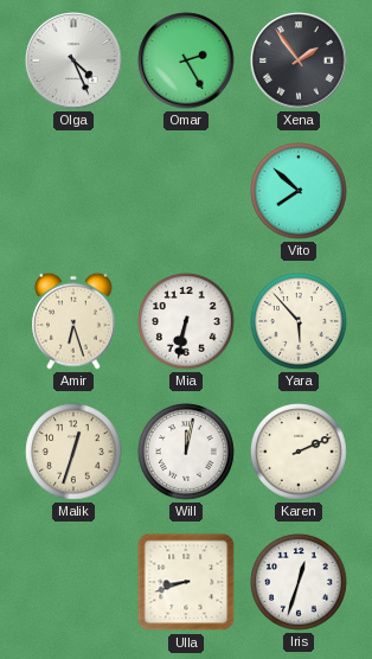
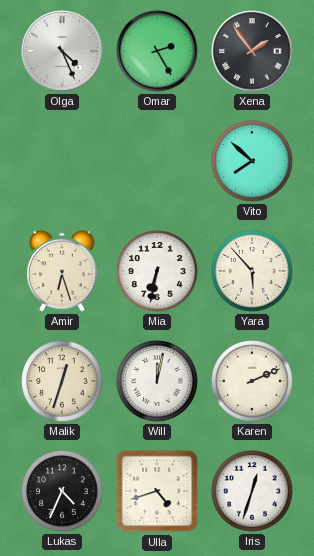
Lukas: none -> 4:34
Ulla: 8:42 -> 4:42
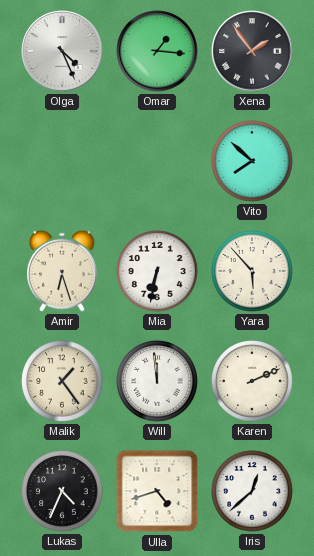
Omar: 2:25 -> 1:16
Malik: 12:33 -> 1:24
Will: 12:02 -> 11:59
Iris: 12:33 -> 12:38
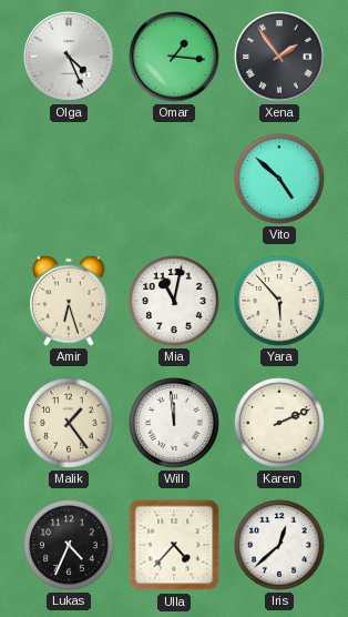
Vito: 7:52 -> 4:52
Mia: 6:32 -> 11:02
Ulla: 4:42 -> 4:37
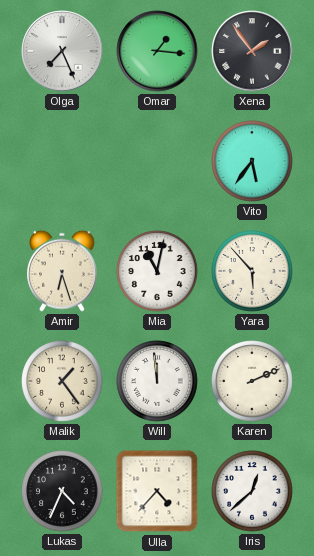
Olga: 4:26 -> 7:26
Vito: 4:52 -> 5:36
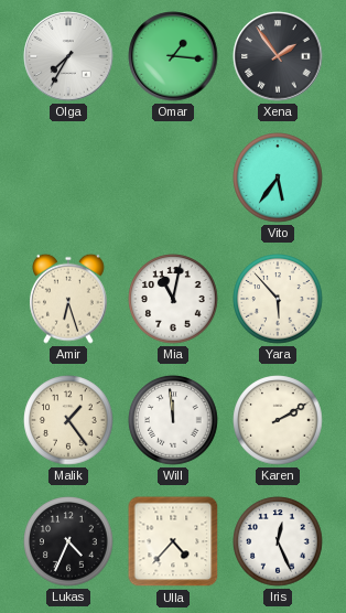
Olga: 7:26 -> 7:35
Karen: 2:11 -> 2:10
Iris: 12:38 -> 12:26
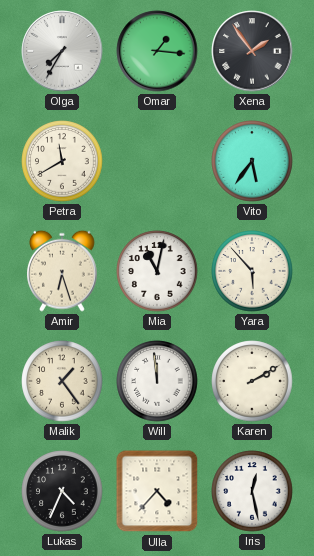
Petra: none -> 11:40
Iris: 12:26 -> 12:28
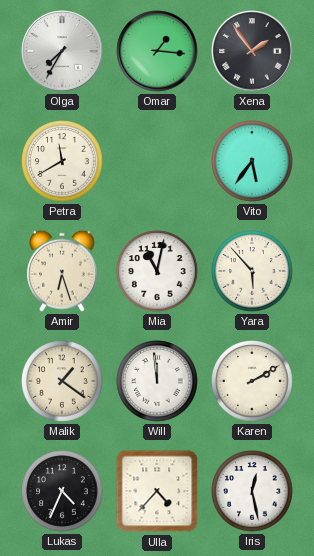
Malik: 1:24 -> 1:21
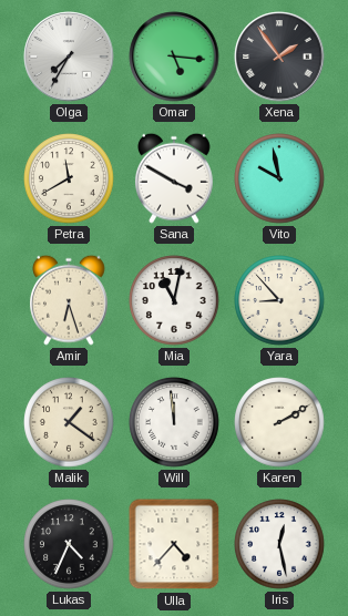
Omar: 1:16 -> 5:16
Sana: none -> 3:50
Vito: 5:36 -> 9:58
Yara: 5:53 -> 8:53
